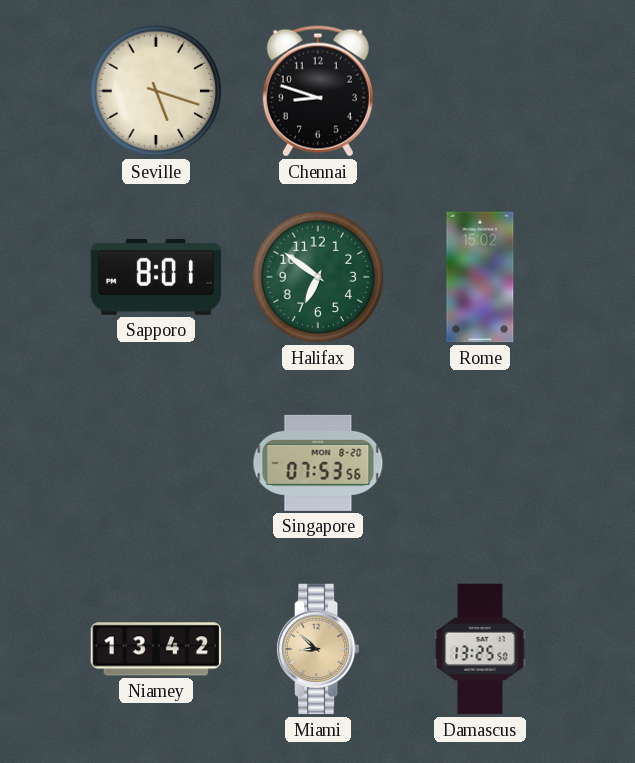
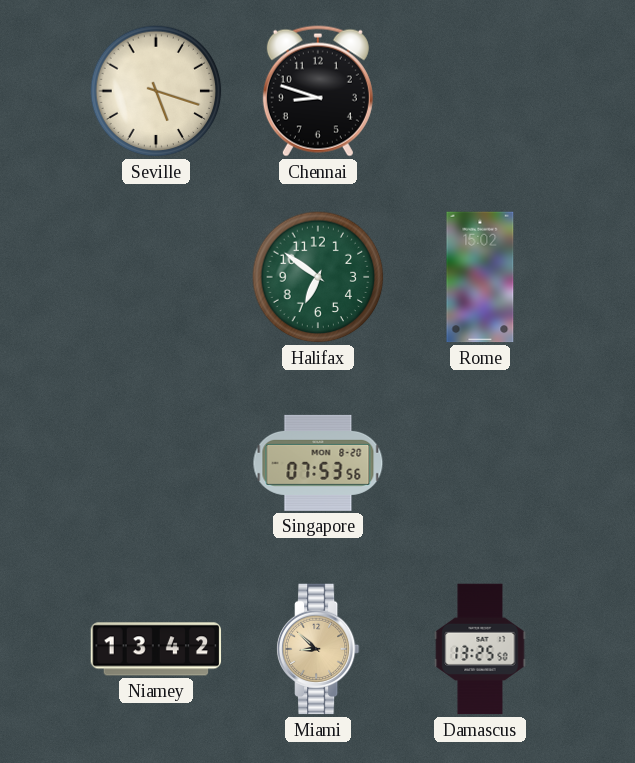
Sapporo: 8:01 -> none
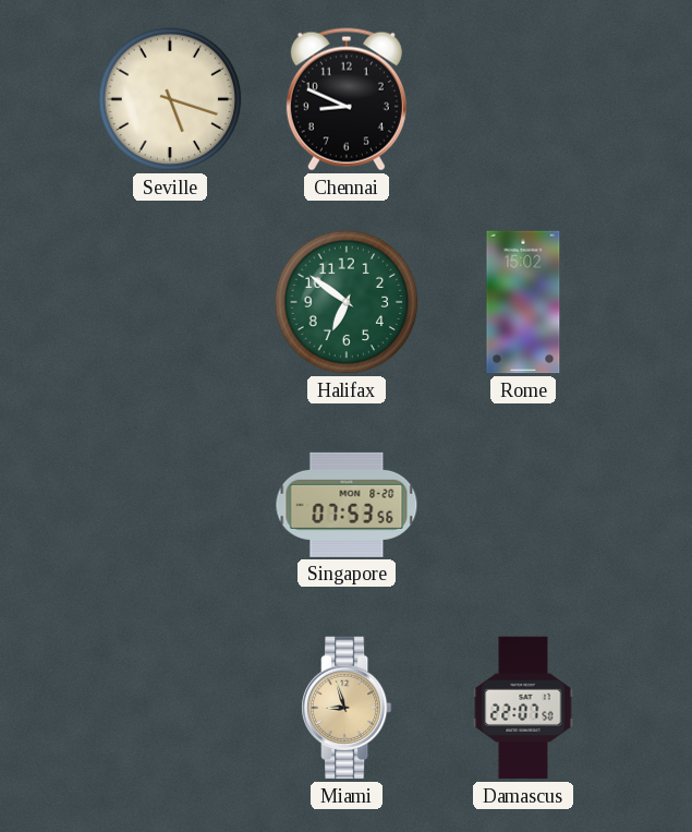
Chennai: 8:48 -> 8:49
Niamey: 13:42 -> none
Miami: 8:52 -> 8:57
Damascus: 13:25 -> 22:07
